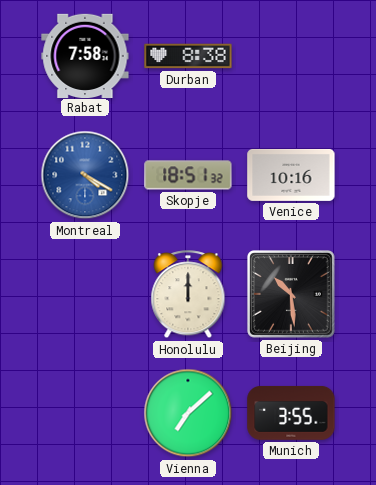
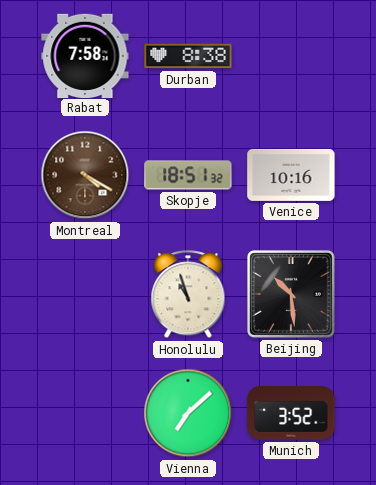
Montreal dial: blue -> brown
Honolulu: 12:00 -> 10:57
Munich: 3:55 -> 3:52
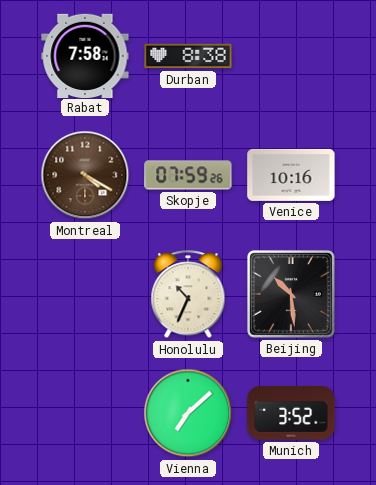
Skopje: 18:51 -> 07:59
Honolulu: 10:57 -> 10:34
